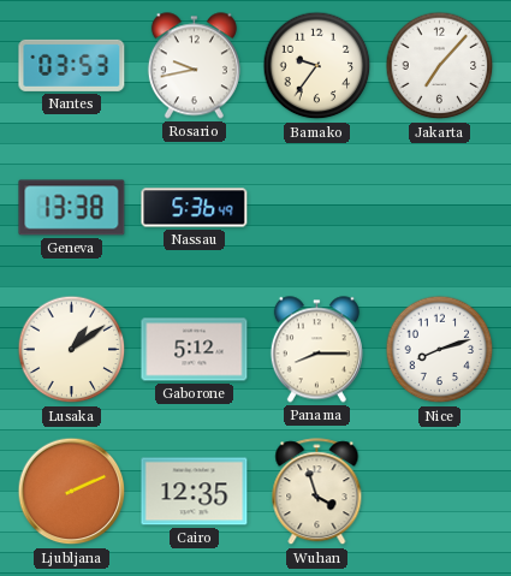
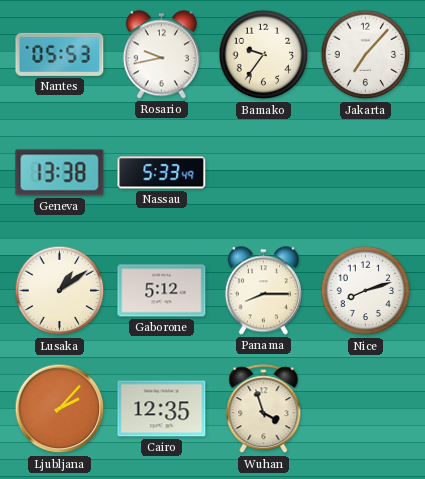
Nantes: 03:53 -> 05:53
Nassau: 5:36 -> 5:33
Ljubljana: 2:11 -> 2:07
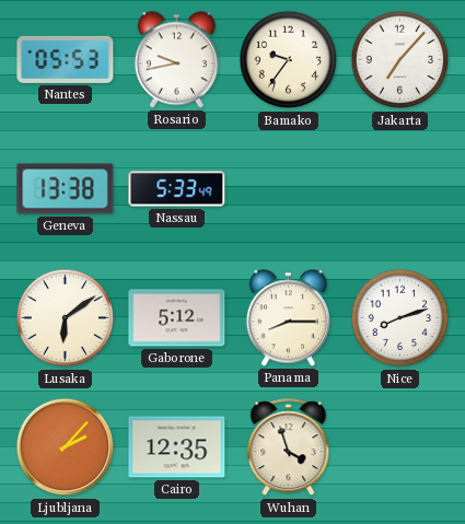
Lusaka: 1:09 -> 6:09
